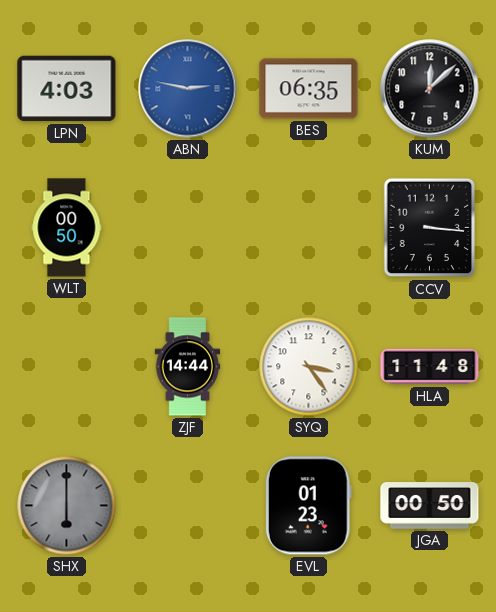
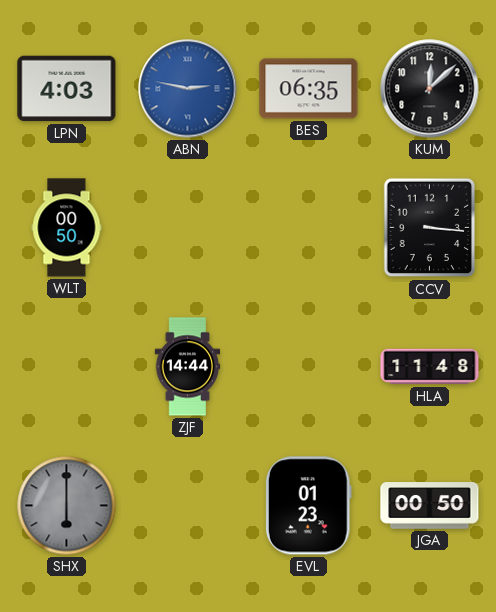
SYQ: 3:24 -> none
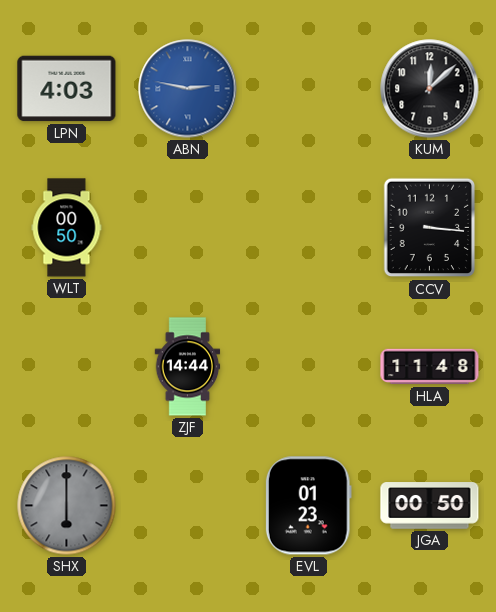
BES: 06:35 -> none
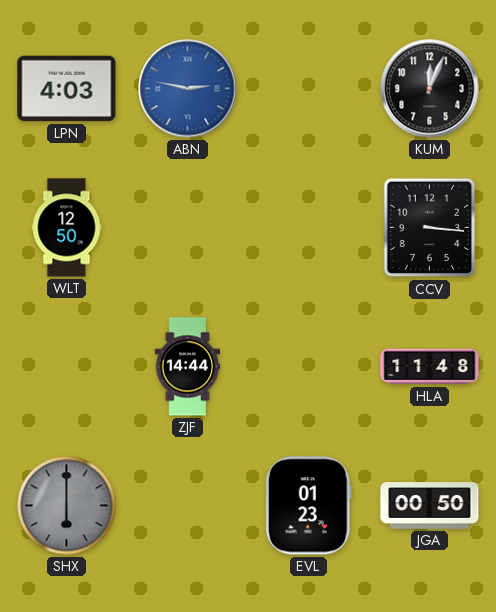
KUM: 12:08 -> 12:04
WLT: 00:50 -> 12:50
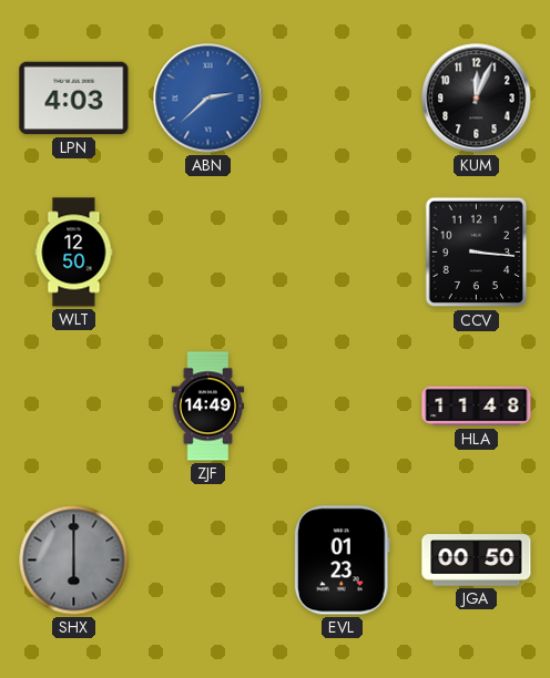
ABN: 2:47 -> 2:38
ZJF: 14:44 -> 14:49
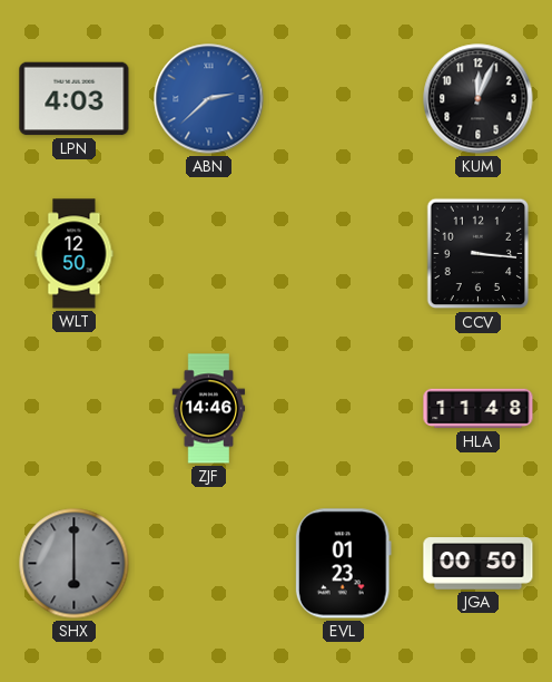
ZJF: 14:49 -> 14:46
